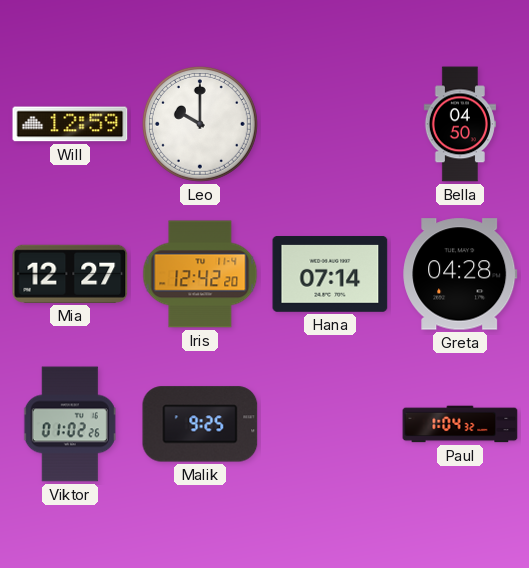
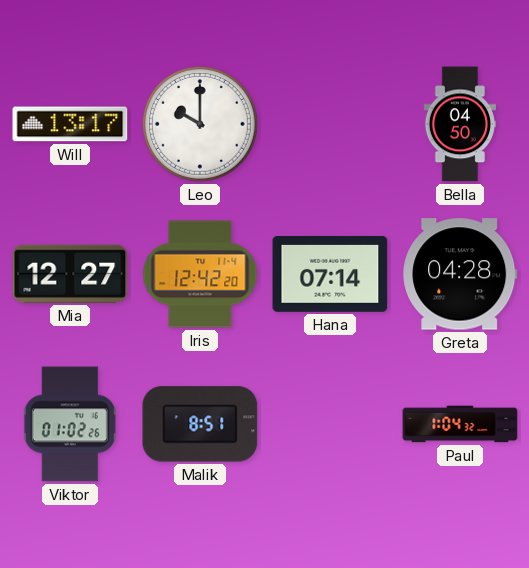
Will: 12:59 -> 13:17
Malik: 9:25 -> 8:51
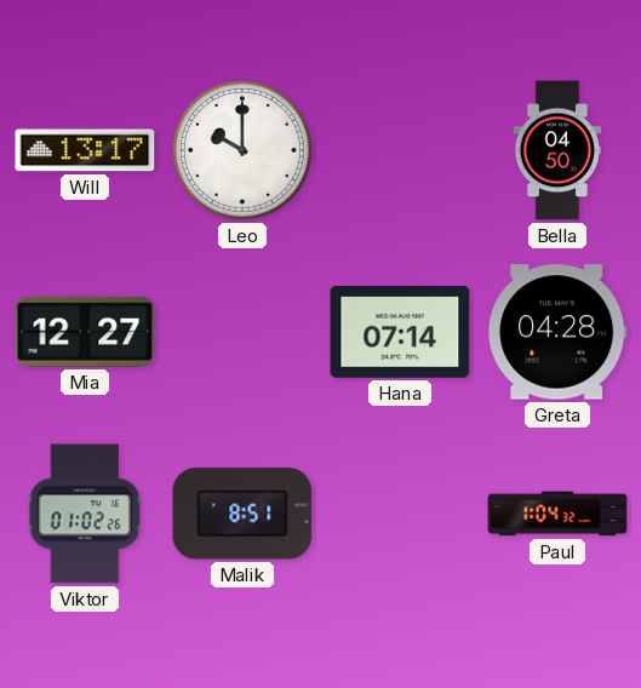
Iris: 12:42 -> none
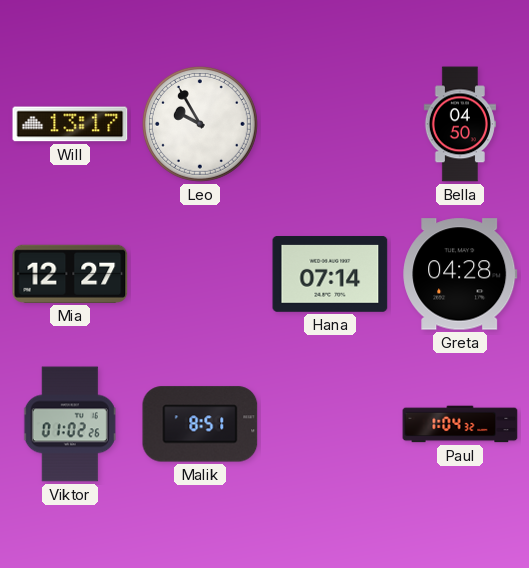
Leo: 10:00 -> 9:55
